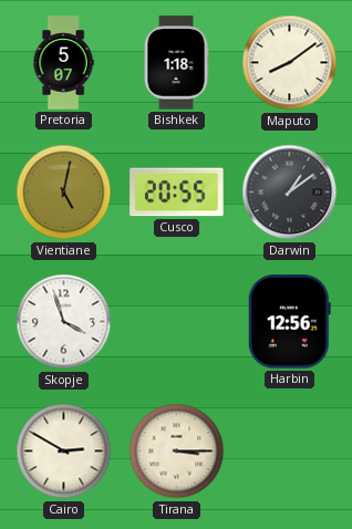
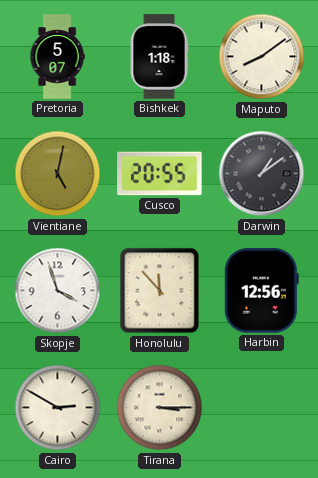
Honolulu: none -> 11:53
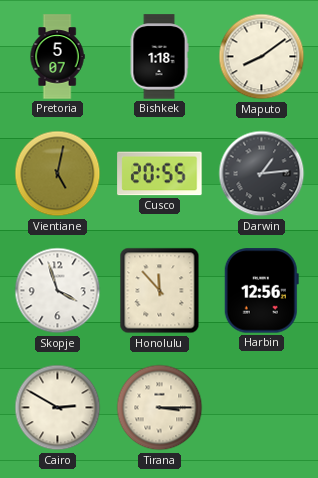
Darwin: 1:09 -> 1:14
